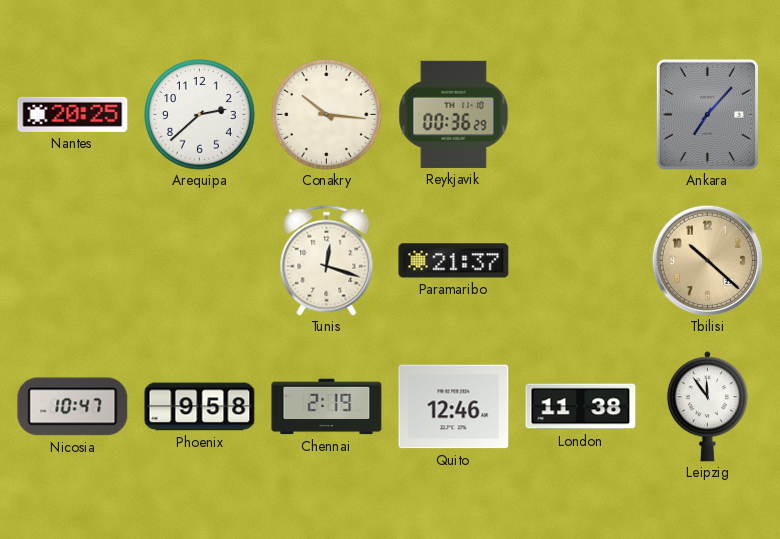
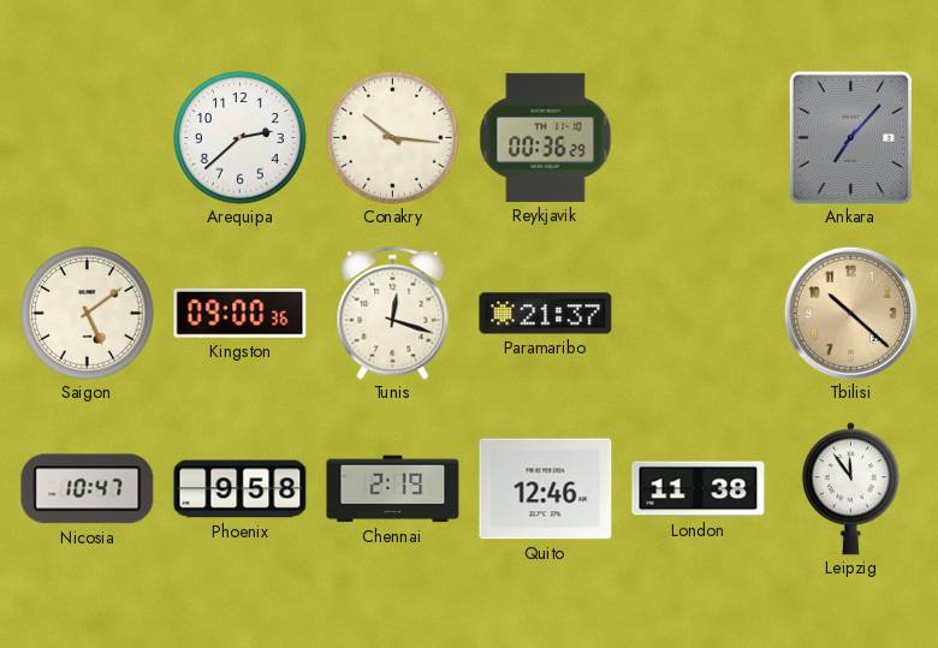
Nantes: 20:25 -> none
Saigon: none -> 5:09
Kingston: none -> 09:00
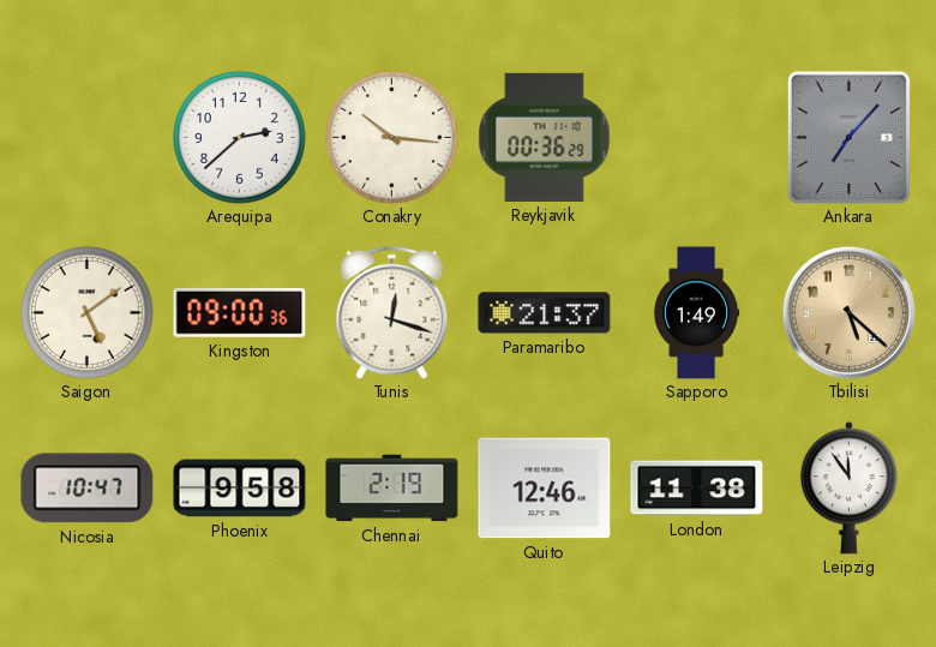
Sapporo: none -> 1:49
Tbilisi: 10:22 -> 5:22
